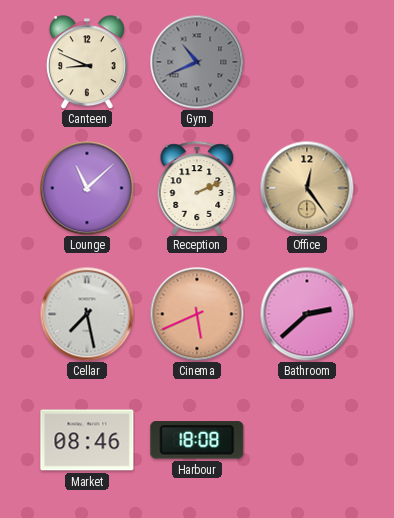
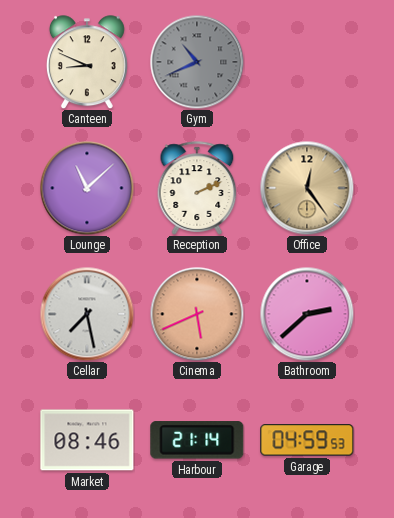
Harbour: 18:08 -> 21:14
Garage: none -> 04:59
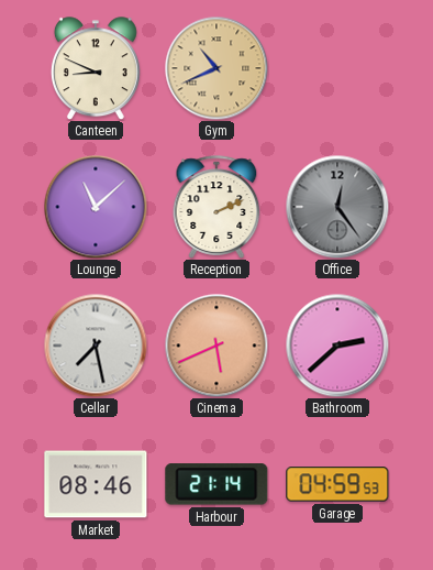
Gym dial: grey -> champagne
Office dial: champagne -> grey
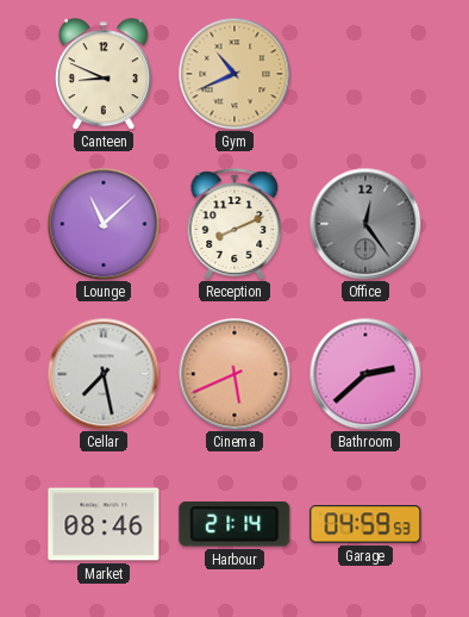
Reception: 2:11 -> 8:11
